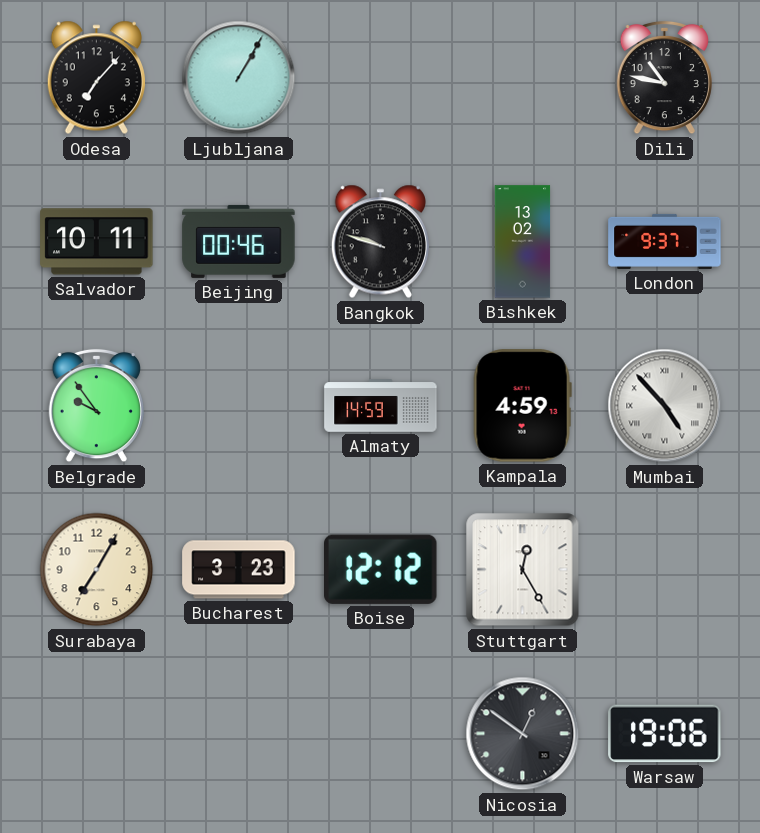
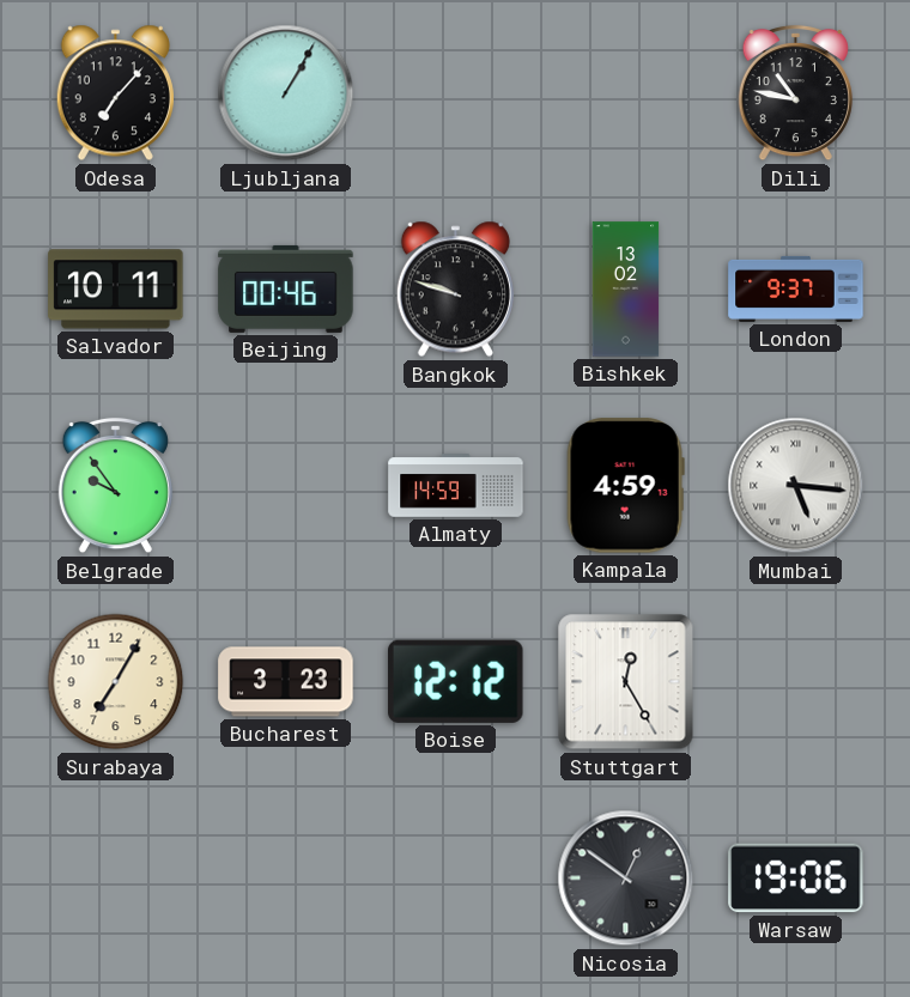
Mumbai: 4:53 -> 5:16
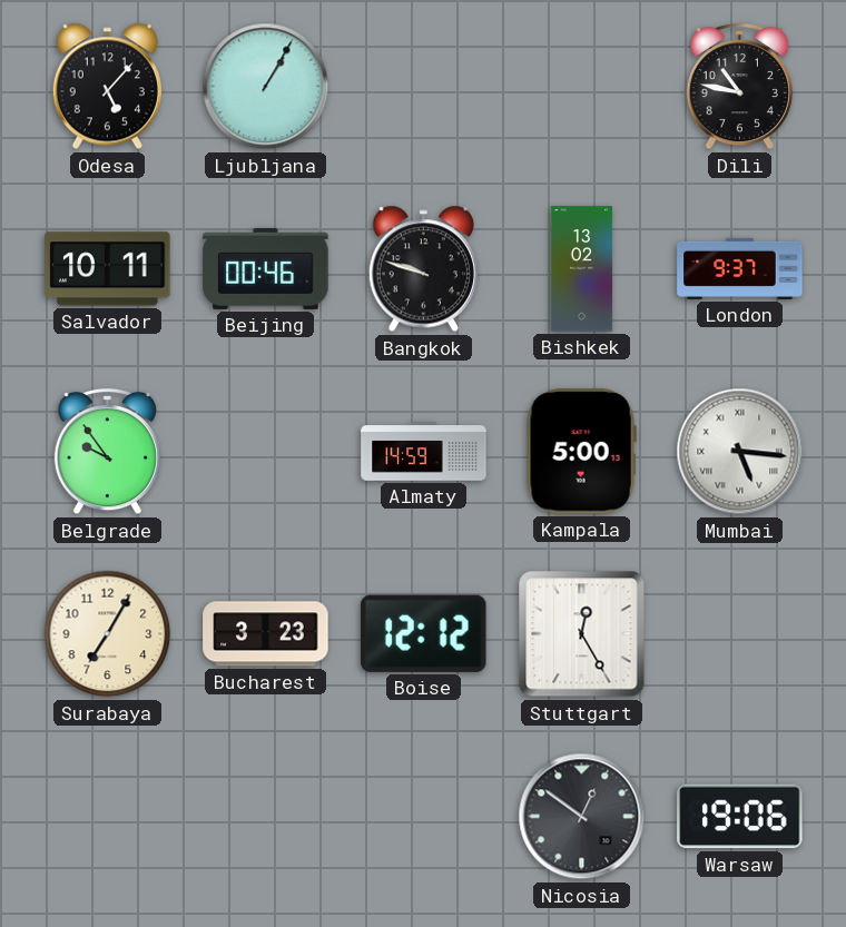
Odesa: 7:07 -> 5:07
Kampala: 4:59 -> 5:00
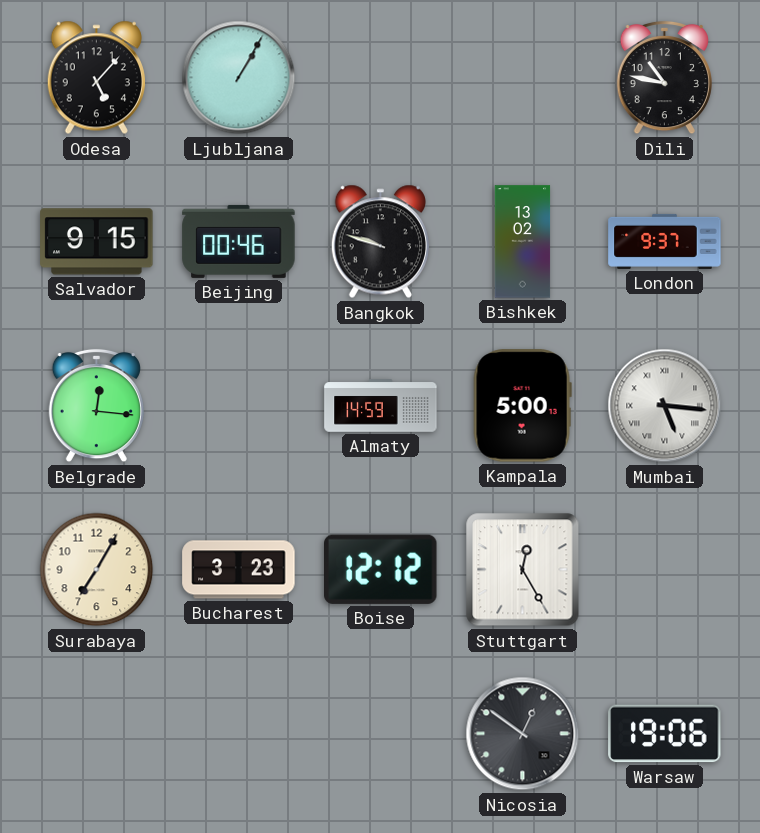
Salvador: 10:11 -> 9:15
Belgrade: 9:54 -> 12:16
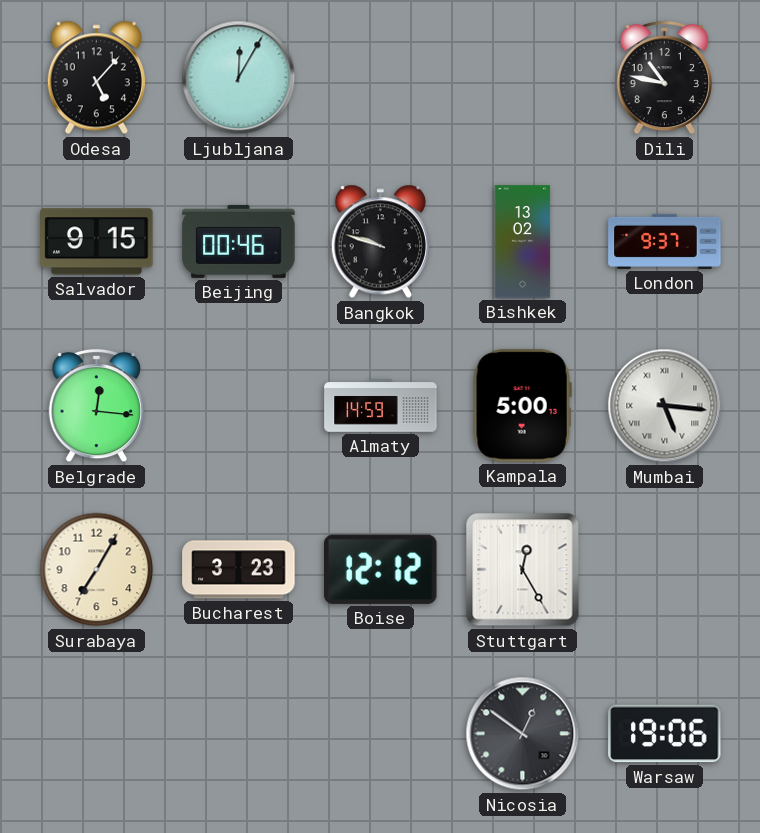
Ljubljana: 1:05 -> 12:05
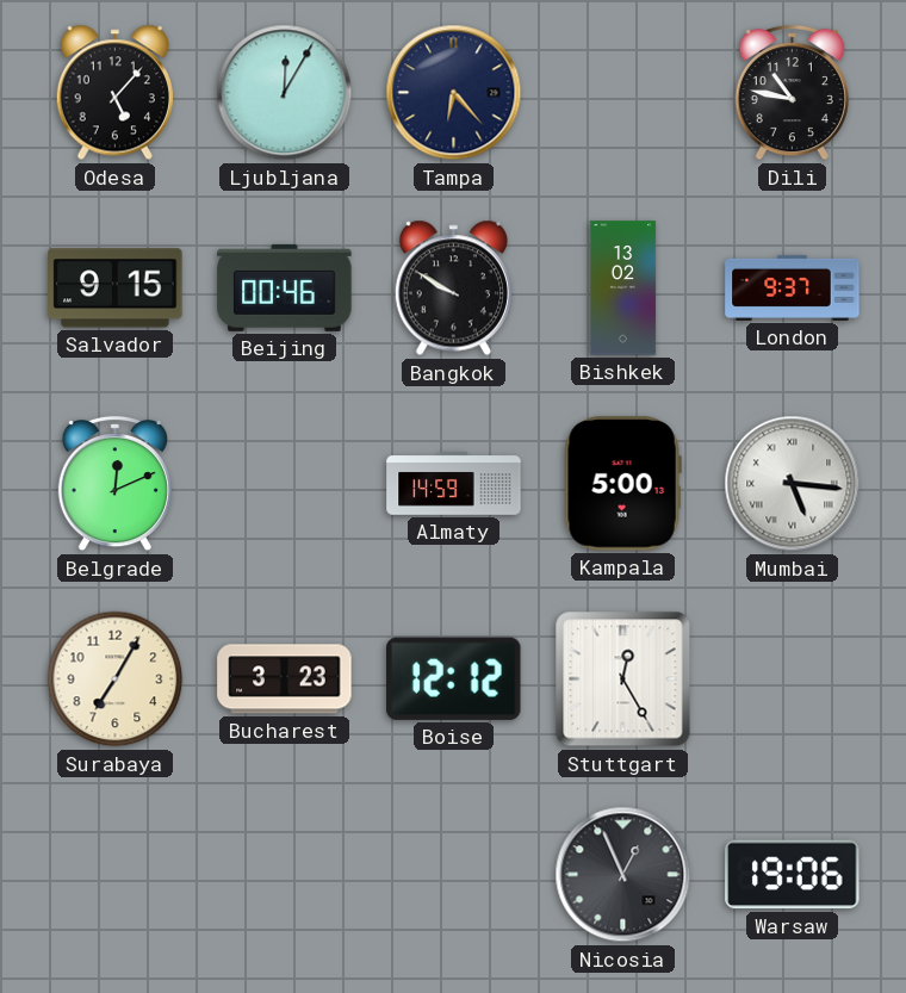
Tampa: none -> 6:23
Bangkok: 9:48 -> 9:50
Belgrade: 12:16 -> 12:11
Nicosia: 12:51 -> 12:56
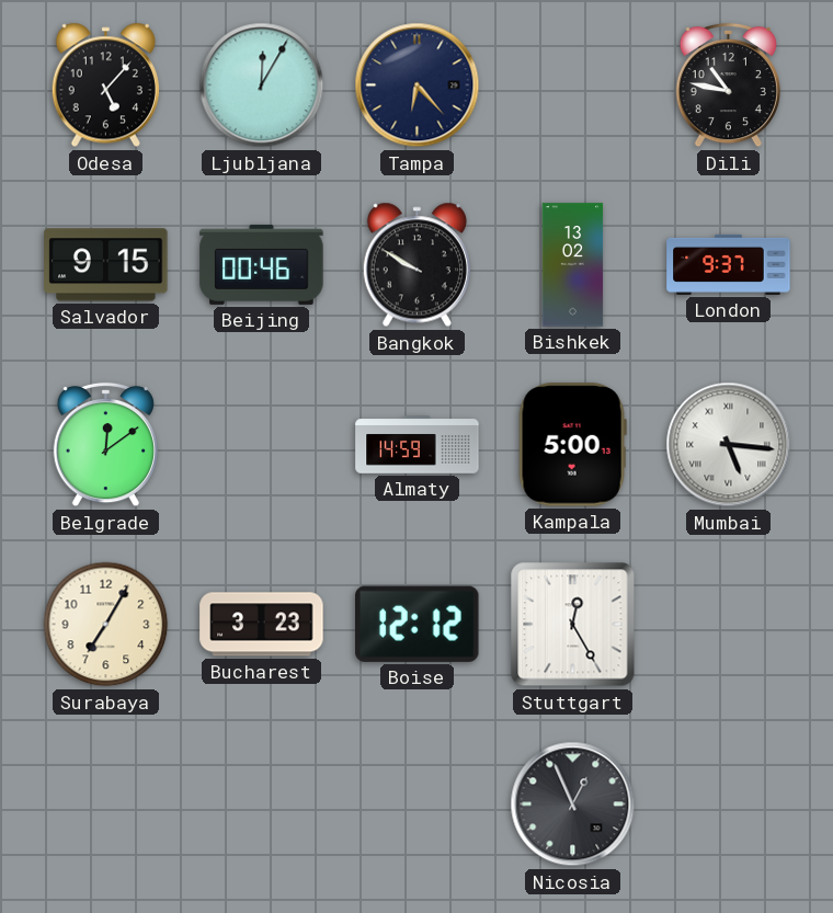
Belgrade: 12:11 -> 12:09
Warsaw: 19:06 -> none
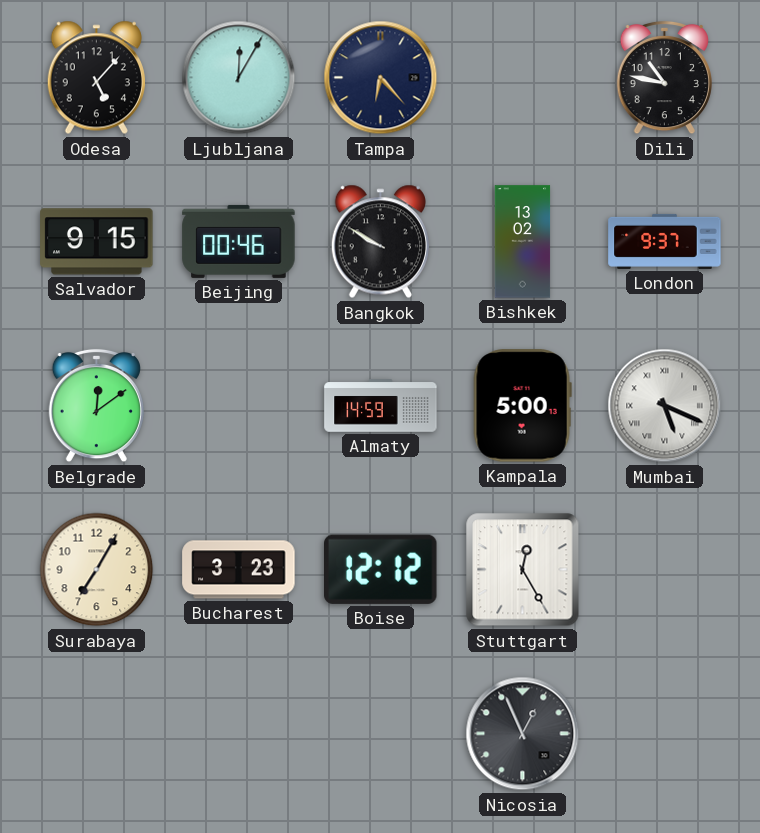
Mumbai: 5:16 -> 5:19
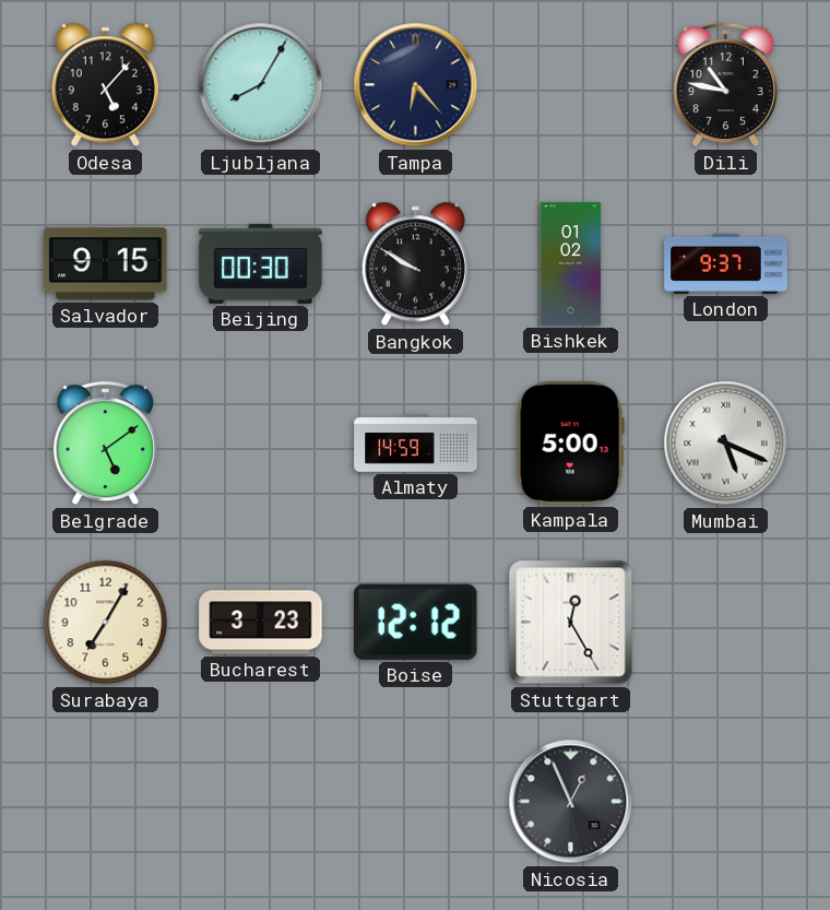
Ljubljana: 12:05 -> 8:05
Beijing: 00:46 -> 00:30
Bishkek: 13:02 -> 01:02
Belgrade: 12:09 -> 5:09
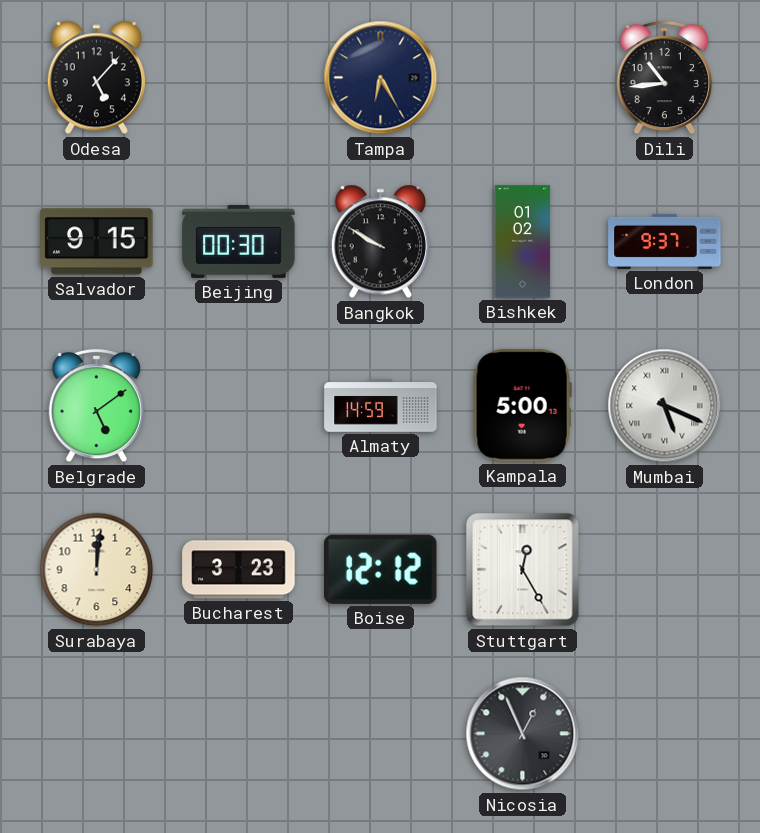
Ljubljana: 8:05 -> none
Tampa: 6:23 -> 6:25
Dili: 10:47 -> 10:44
Surabaya: 7:05 -> 12:01
